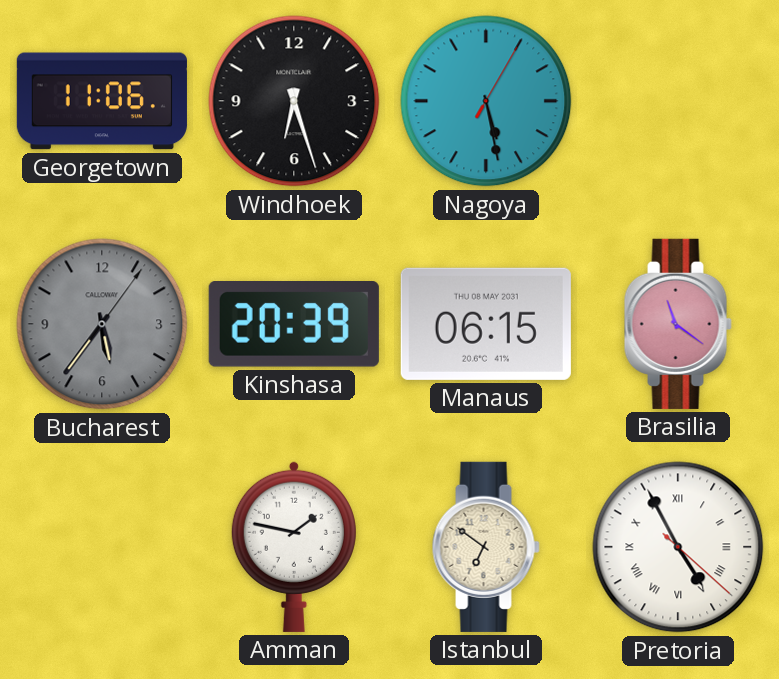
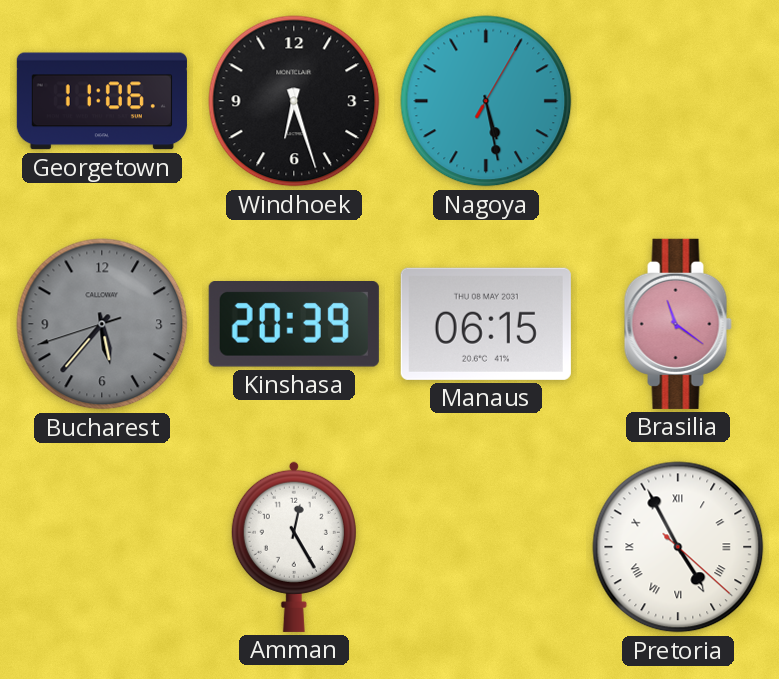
Bucharest: 5:36:06 -> 5:36:42
Amman: 1:47 -> 12:25
Istanbul: 6:51 -> none
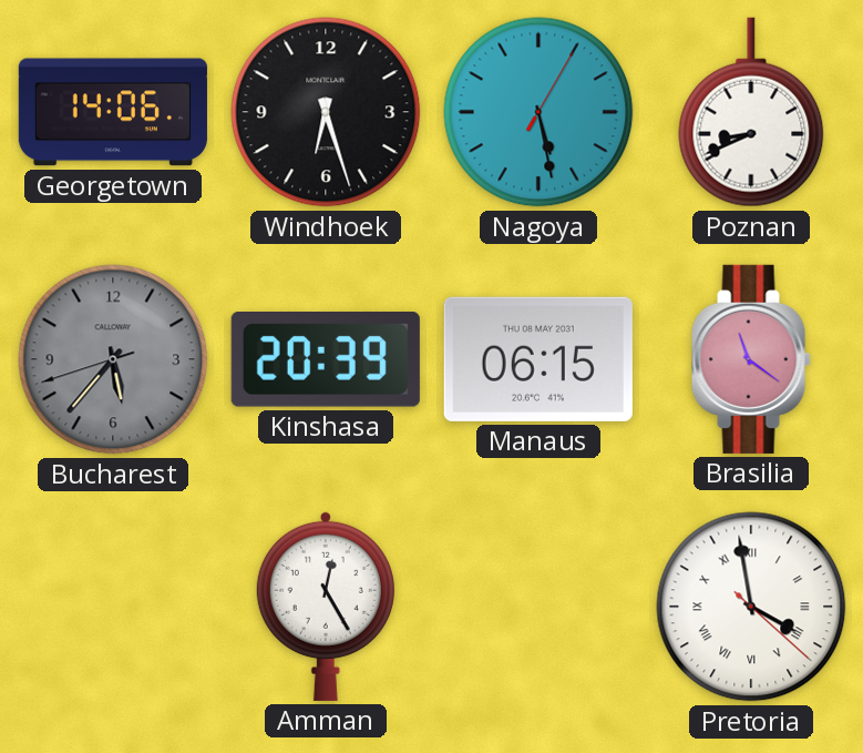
Georgetown: 11:06 -> 14:06
Poznan: none -> 8:41
Pretoria: 4:55 -> 3:58
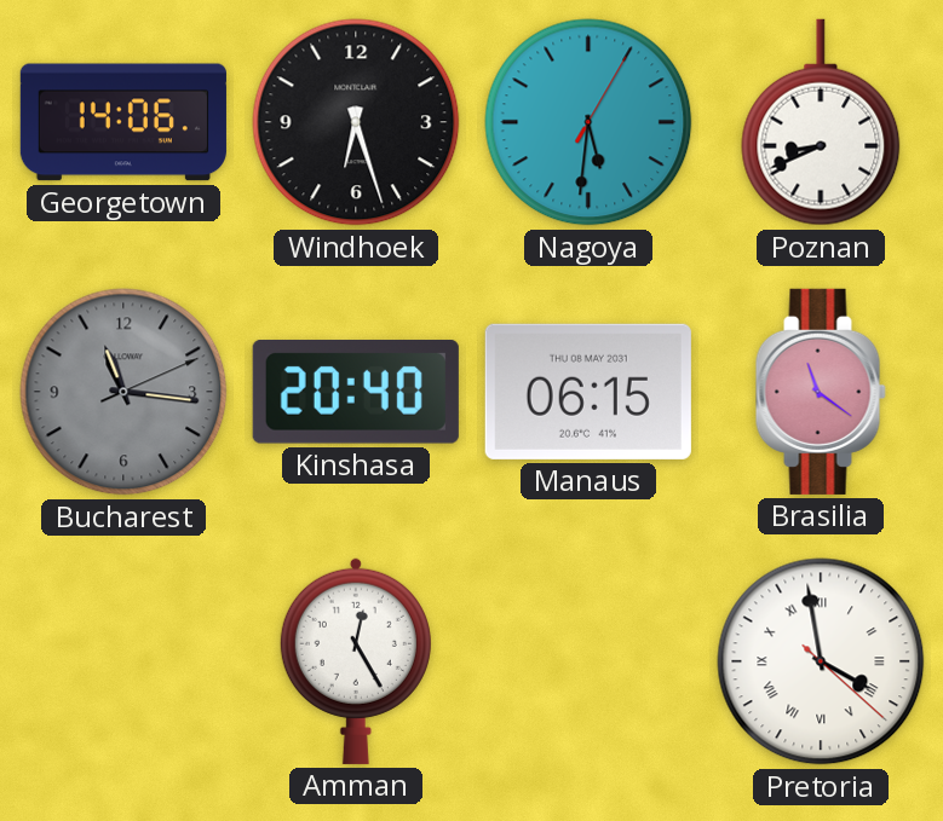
Nagoya: 5:28 -> 5:31
Bucharest: 5:36 -> 11:16
Kinshasa: 20:39 -> 20:40
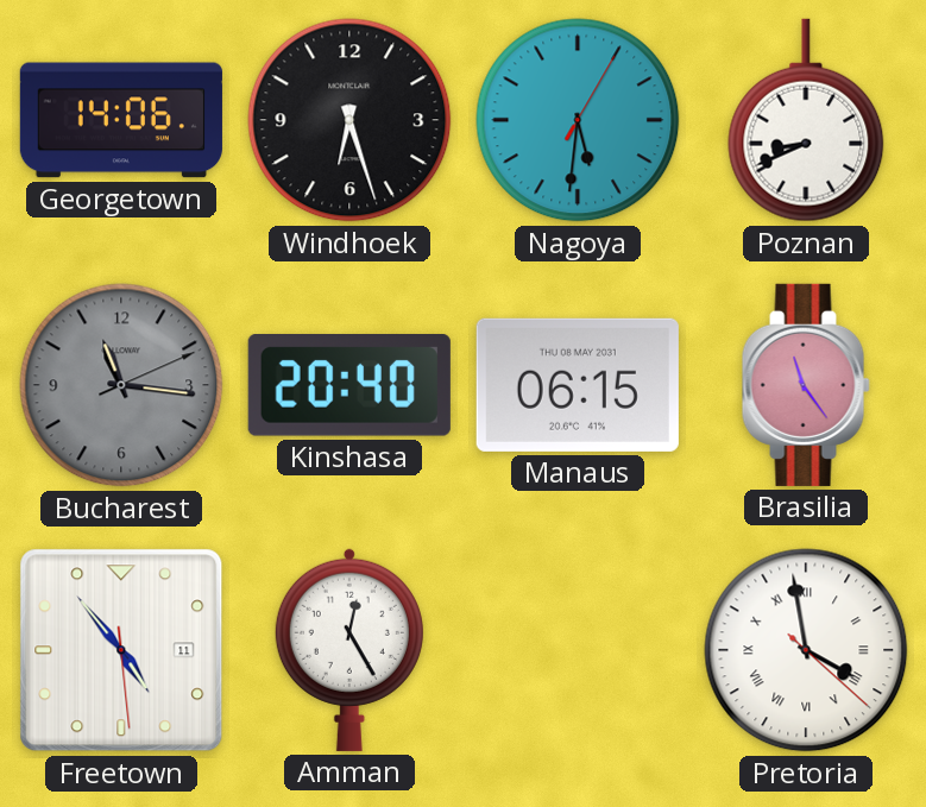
Brasilia: 11:21 -> 11:24
Freetown: none -> 4:53
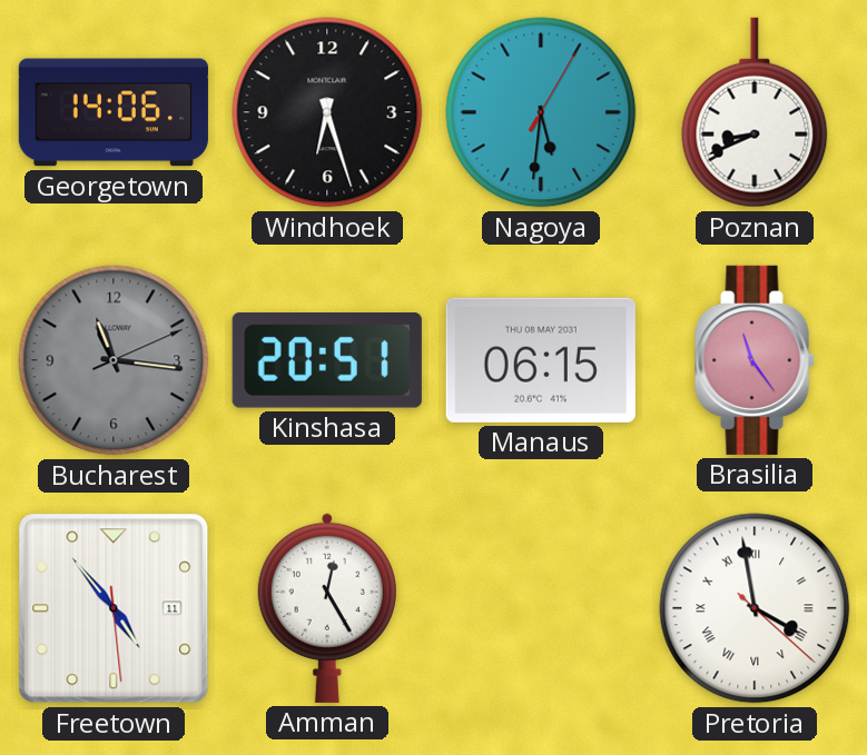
Kinshasa: 20:40 -> 20:51
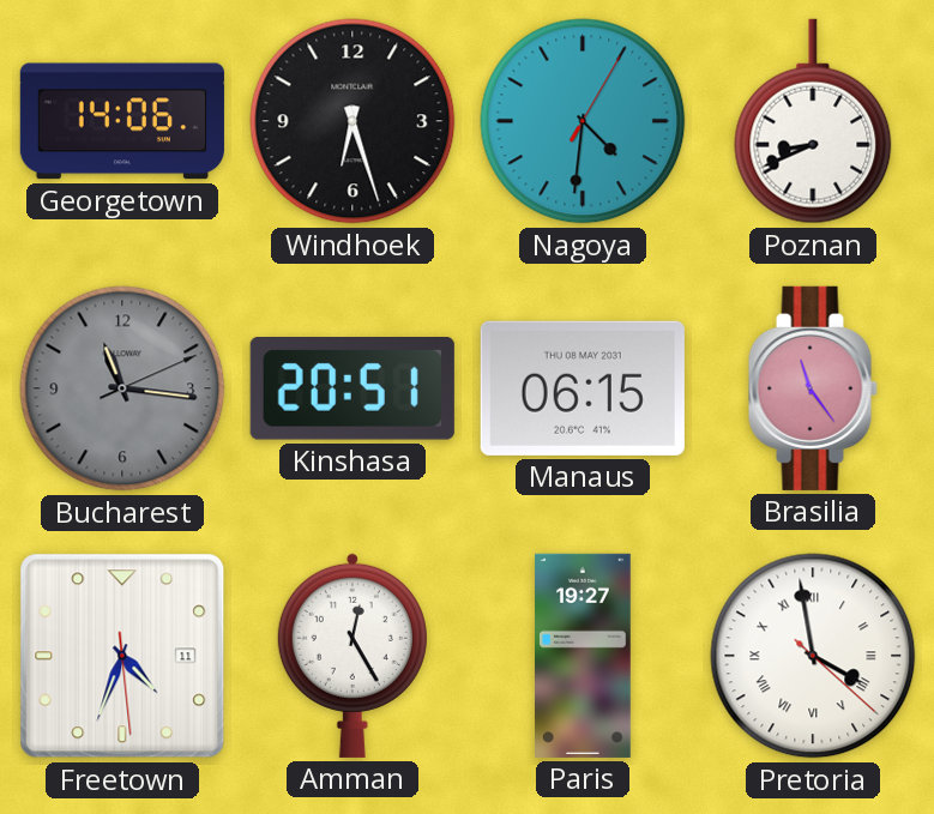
Nagoya: 5:31 -> 4:31
Freetown: 4:53 -> 4:33
Paris: none -> 19:27
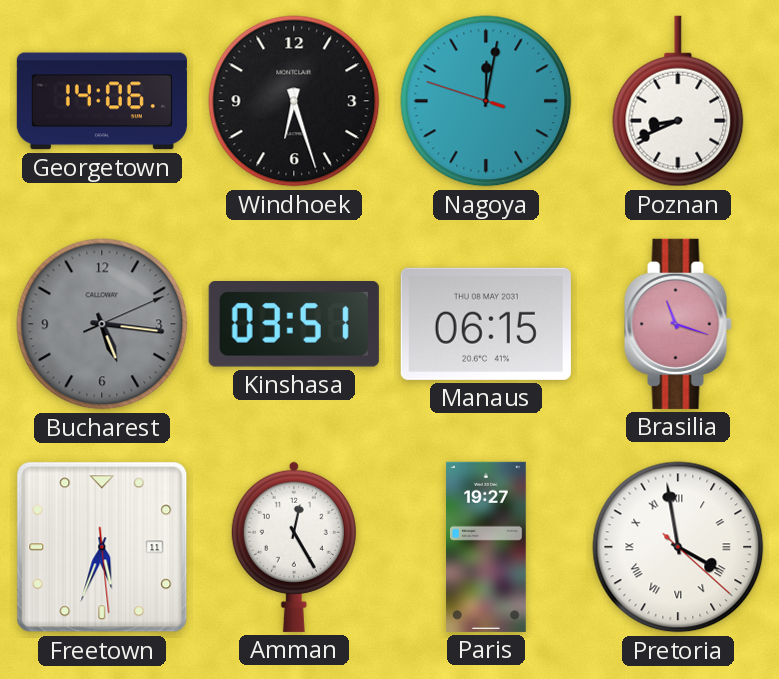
Nagoya: 4:31 -> 12:01
Bucharest: 11:16 -> 5:16
Kinshasa: 20:51 -> 03:51
Brasilia: 11:24 -> 11:18
Freetown: 4:33 -> 5:33
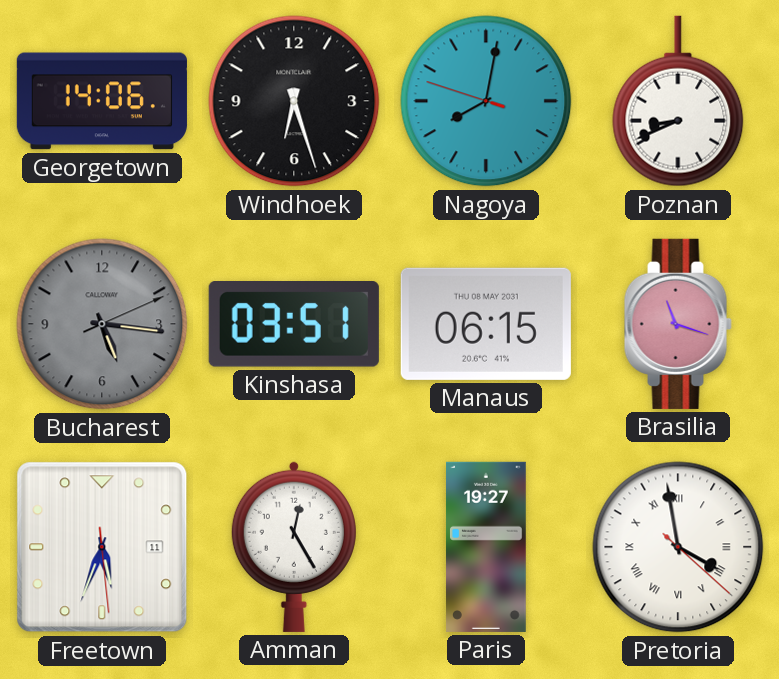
Nagoya: 12:01 -> 8:01
